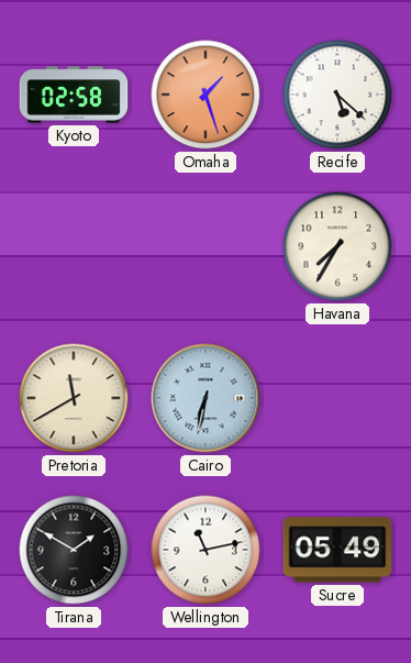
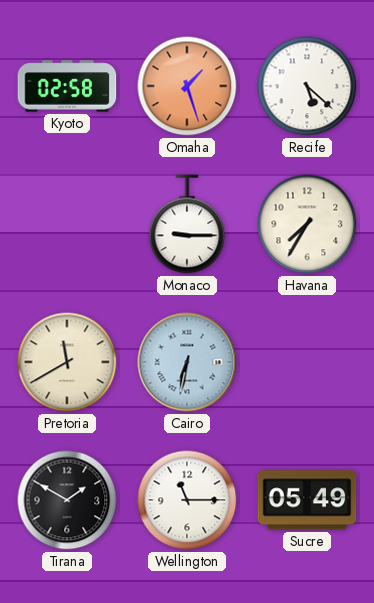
Monaco: none -> 9:15
Wellington: 11:13 -> 11:15
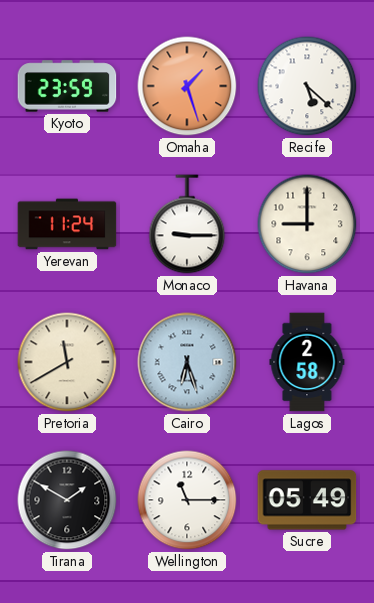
Kyoto: 02:58 -> 23:59
Yerevan: none -> 11:24
Havana: 7:35 -> 9:00
Cairo: 6:32 -> 6:27
Lagos: none -> 2:58
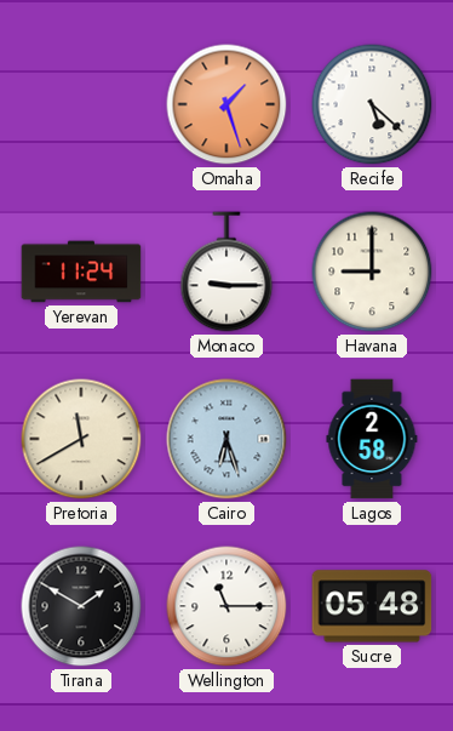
Kyoto: 23:59 -> none
Sucre: 05:49 -> 05:48
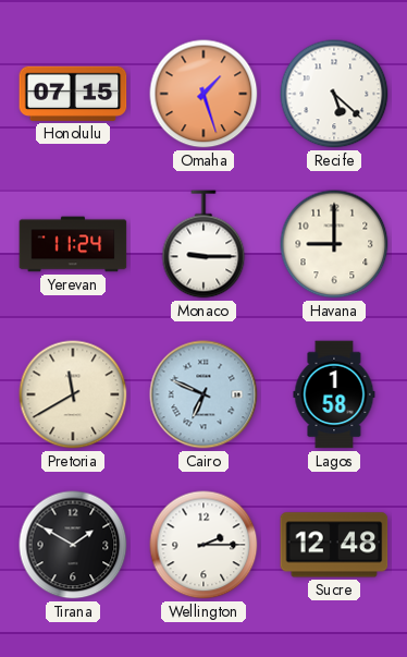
Honolulu: none -> 07:15
Cairo: 6:27 -> 6:49
Lagos: 2:58 -> 1:58
Wellington: 11:15 -> 2:15
Sucre: 05:48 -> 12:48
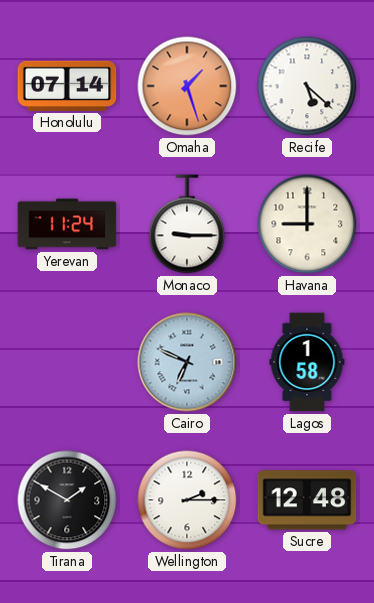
Honolulu: 07:15 -> 07:14
Pretoria: 11:40 -> none
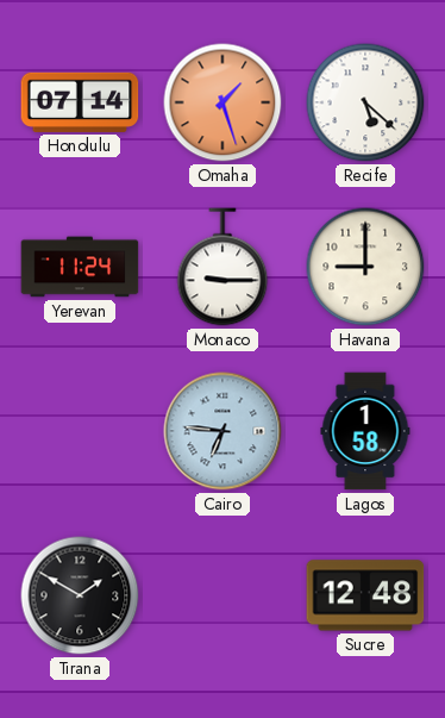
Cairo: 6:49 -> 6:46
Wellington: 2:15 -> none
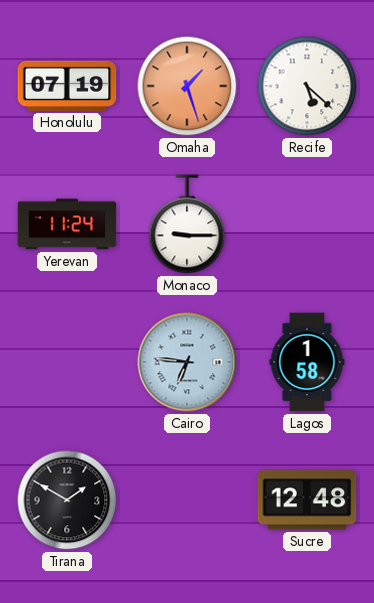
Honolulu: 07:14 -> 07:19
Havana: 9:00 -> none
